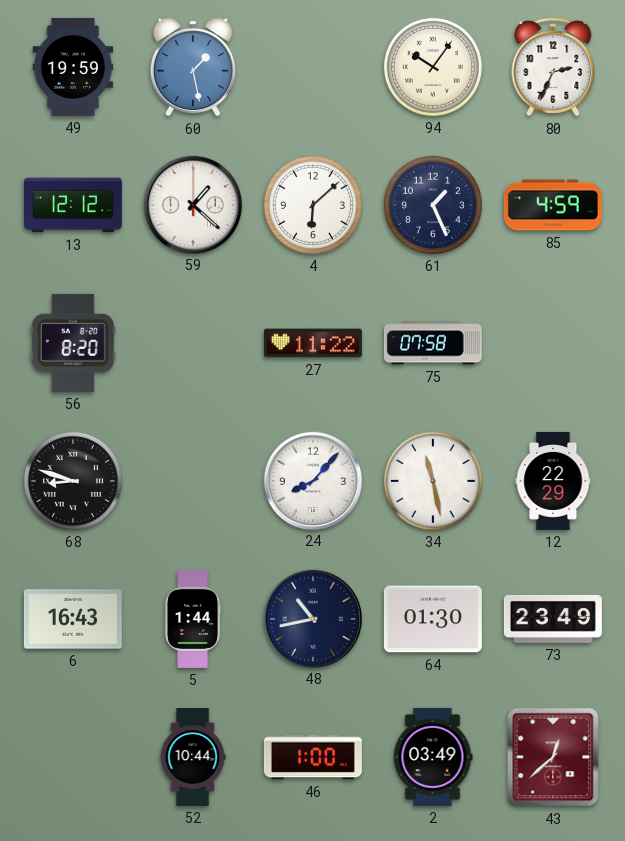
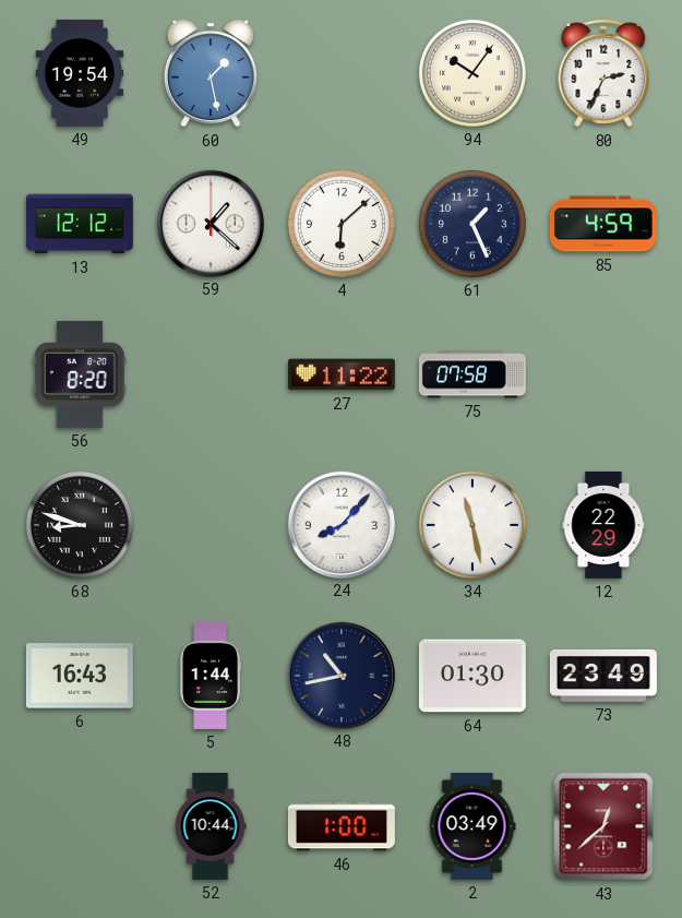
49: 19:59 -> 19:54
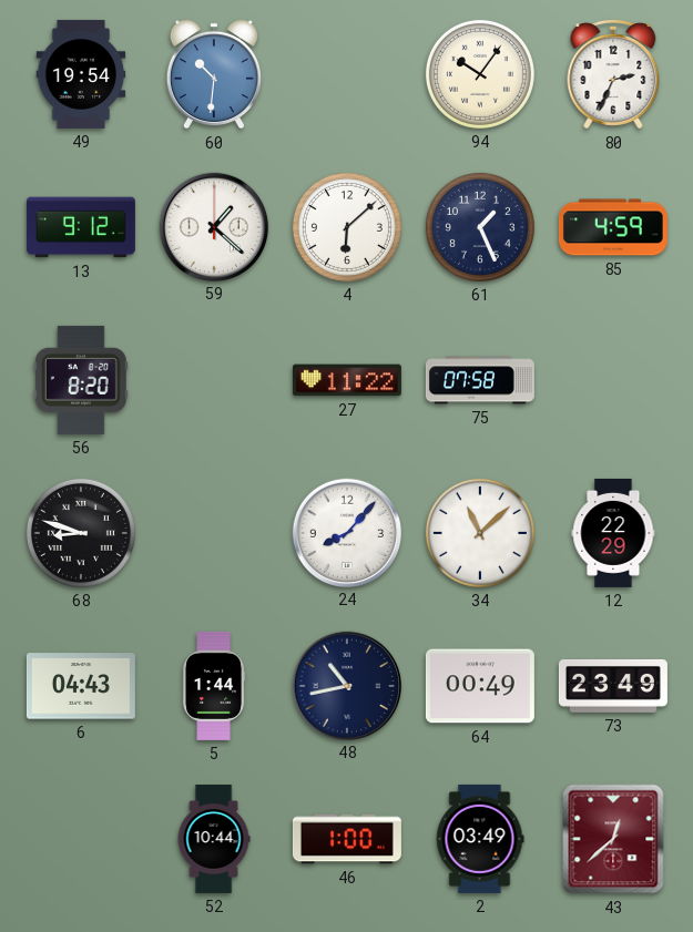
60: 1:28 -> 10:31
13: 12:12 -> 9:12
34: 11:28 -> 11:08
6: 16:43 -> 04:43
64: 01:30 -> 00:49
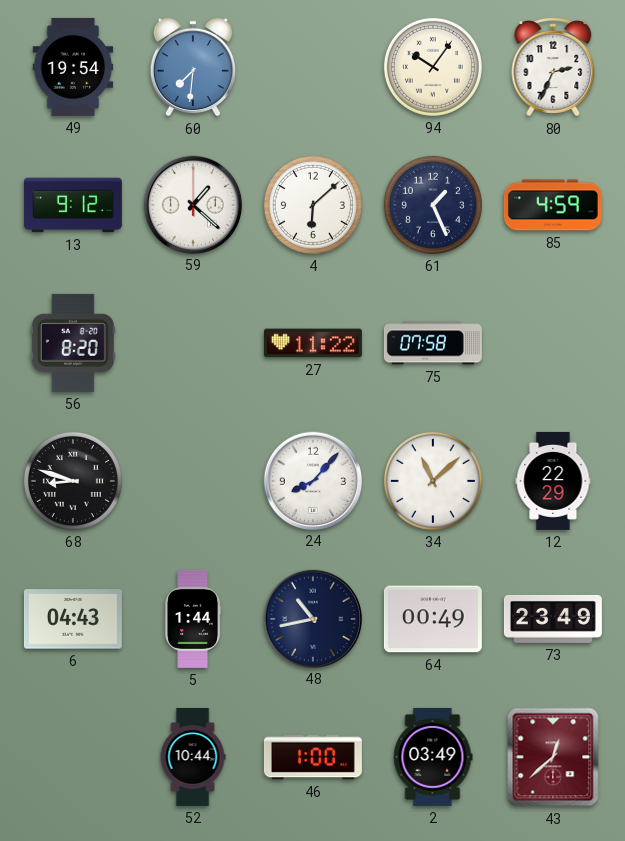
60: 10:31 -> 7:31
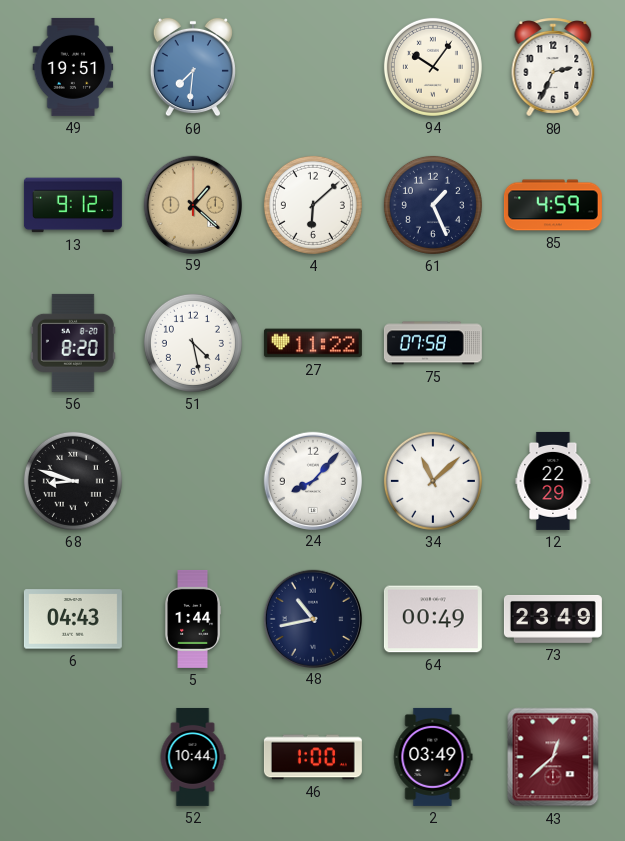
49: 19:54 -> 19:51
59 dial: white -> champagne
51: none -> 4:28
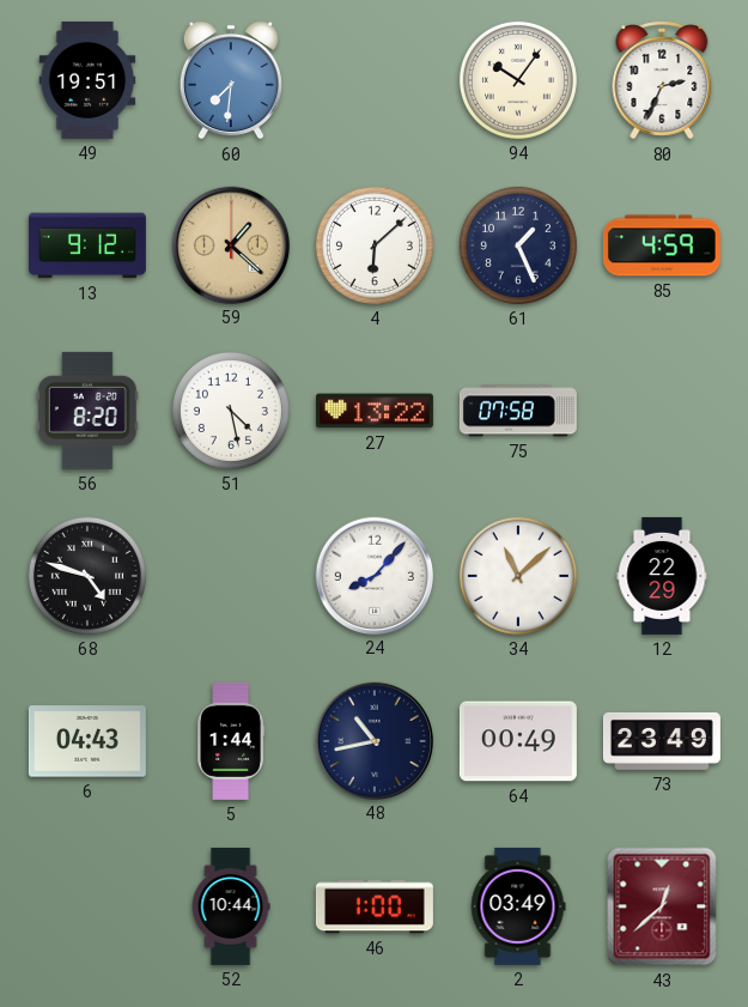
27: 11:22 -> 13:22
68: 8:48 -> 4:48
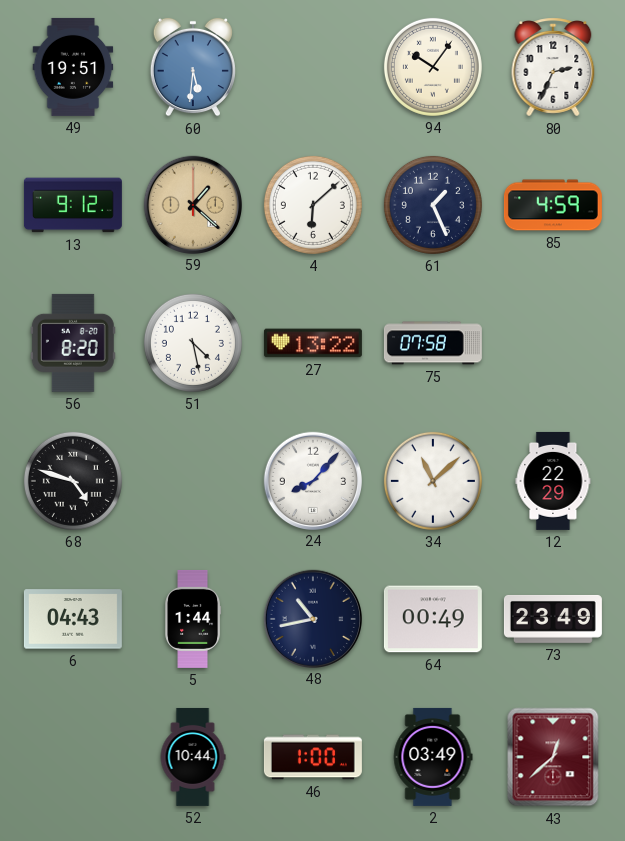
60: 7:31 -> 5:31
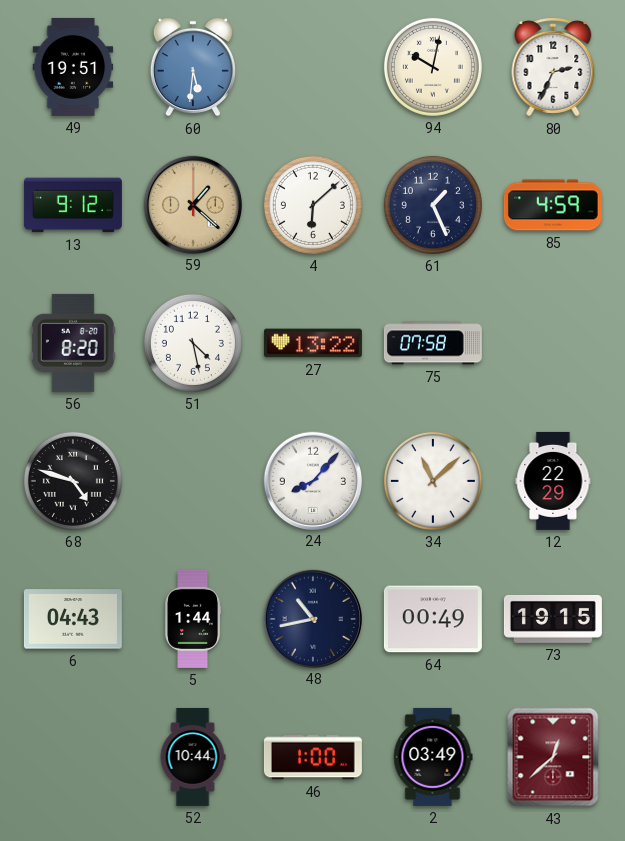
94: 10:06 -> 10:02
73: 23:49 -> 19:15
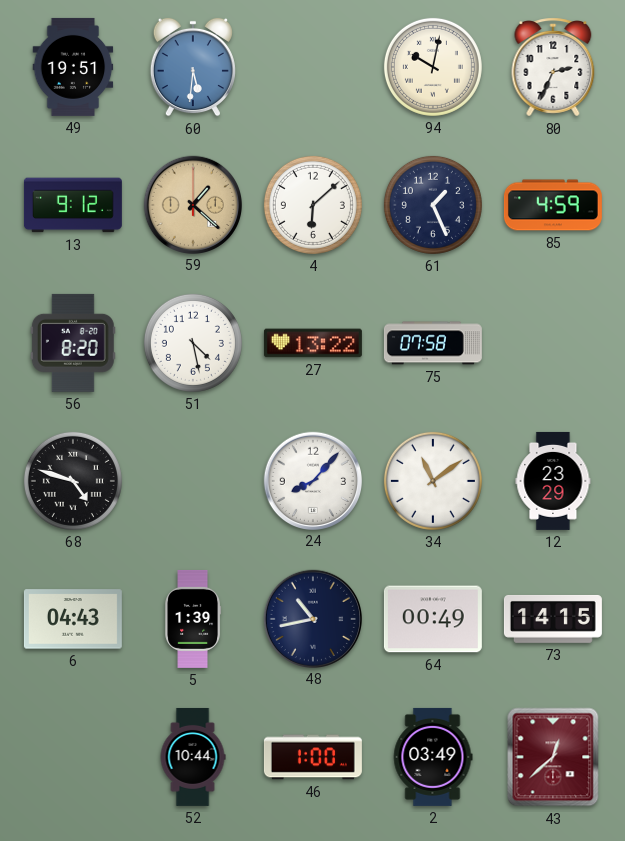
34: 11:08 -> 11:09
12: 22:29 -> 23:29
5: 1:44 -> 1:39
73: 19:15 -> 14:15
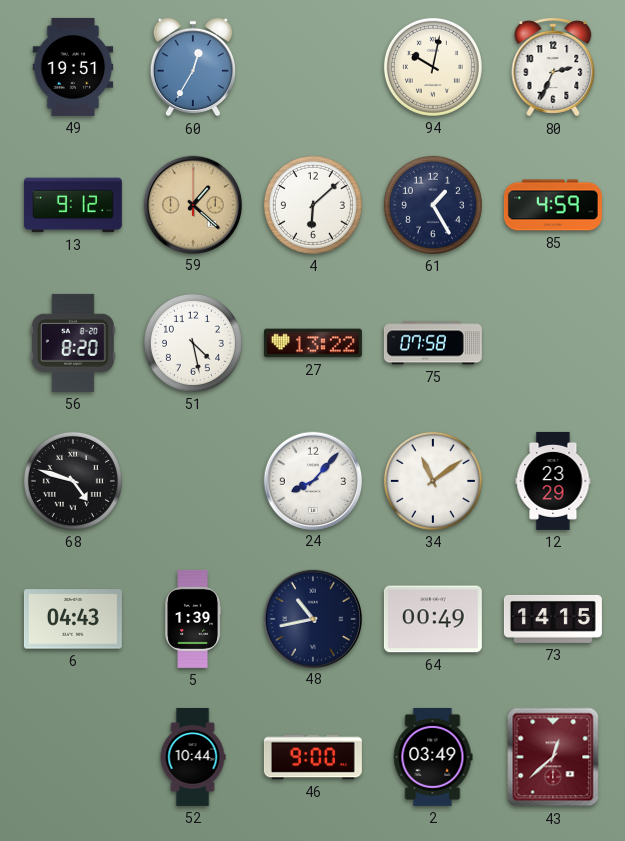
60: 5:31 -> 12:35
61: 1:26 -> 1:25
46: 1:00 -> 9:00
